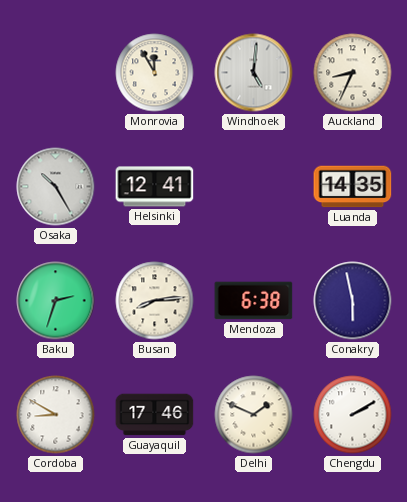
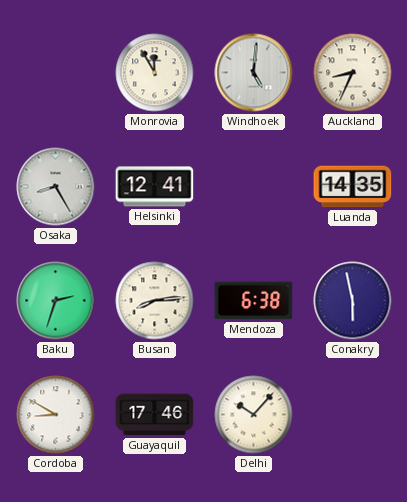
Osaka: 10:25 -> 8:25
Delhi: 1:49 -> 10:07
Chengdu: 2:10 -> none
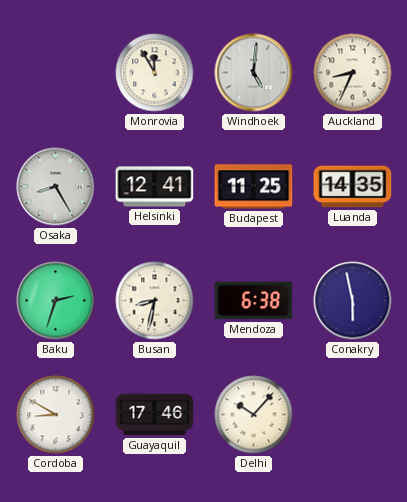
Budapest: none -> 11:25
Busan: 8:14 -> 8:32
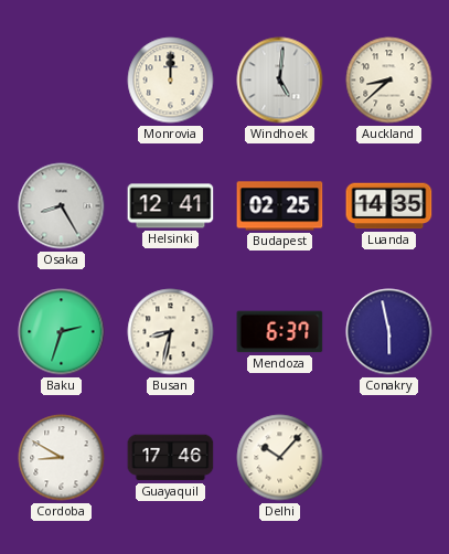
Monrovia: 11:55 -> 12:00
Auckland: 8:34 -> 8:38
Budapest: 11:25 -> 02:25
Mendoza: 6:38 -> 6:37
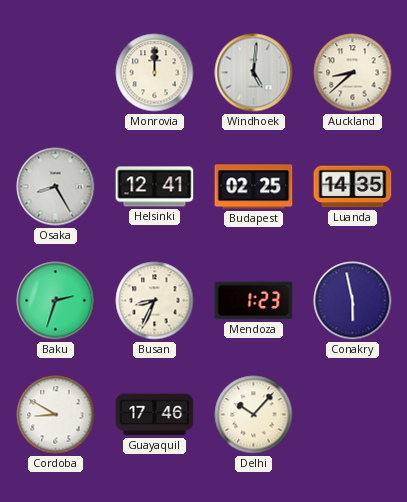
Busan: 8:32 -> 8:34
Mendoza: 6:37 -> 1:23
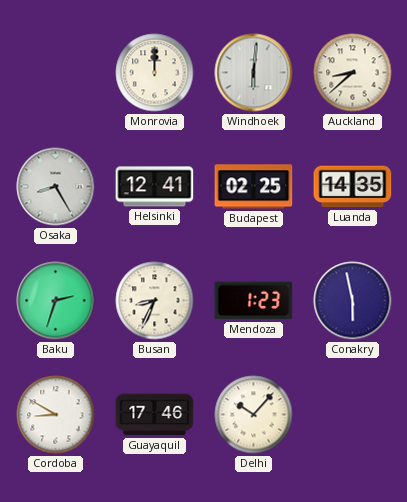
Windhoek: 5:01 -> 6:01
